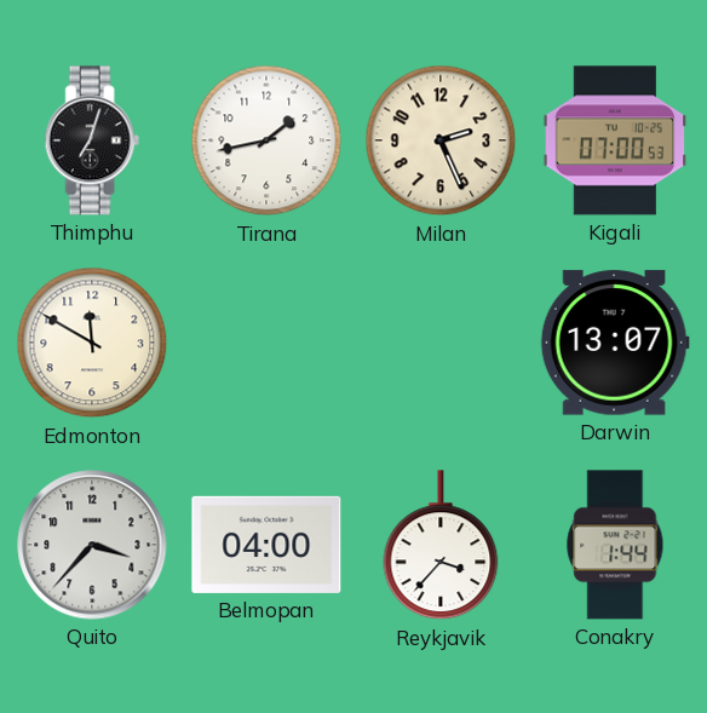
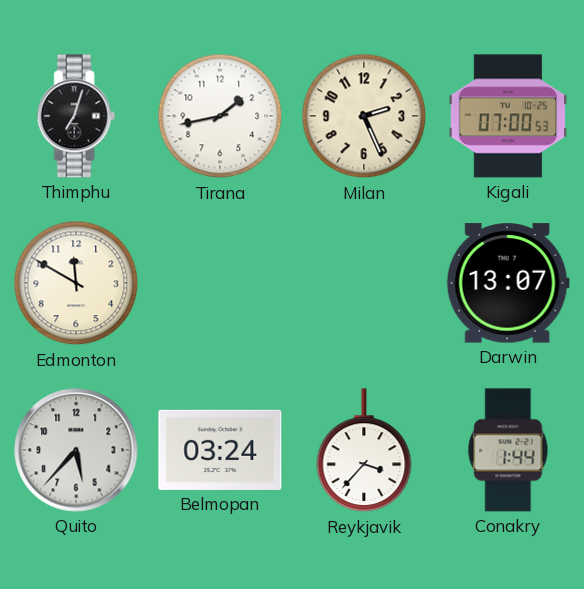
Quito: 3:37 -> 5:37
Belmopan: 04:00 -> 03:24
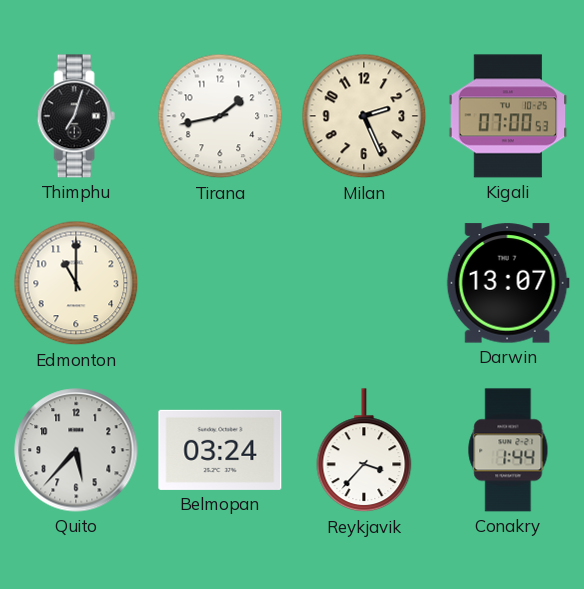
Edmonton: 11:50 -> 11:00
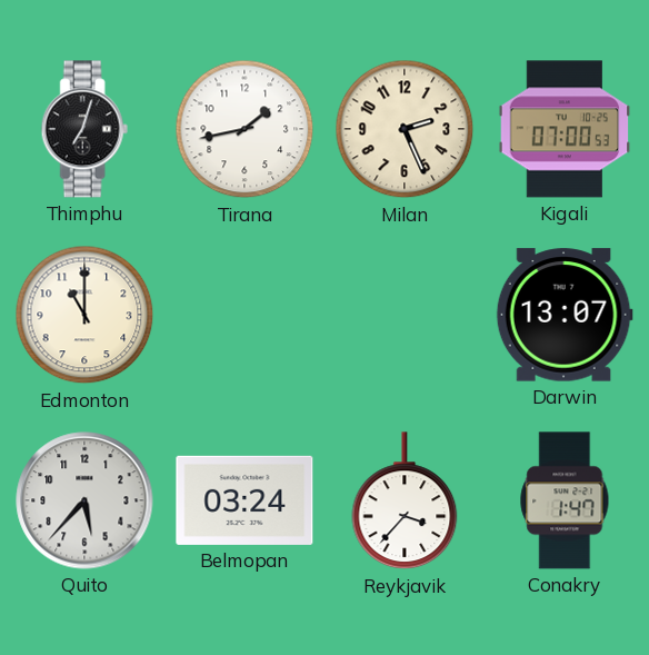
Conakry: 1:44 -> 1:47
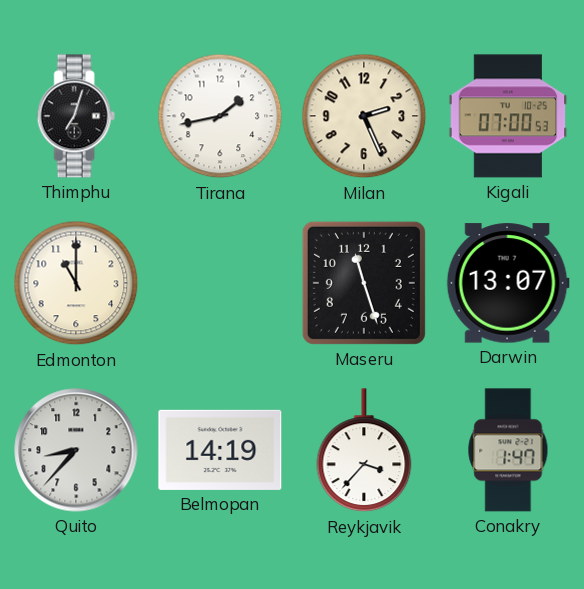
Maseru: none -> 11:27
Quito: 5:37 -> 8:37
Belmopan: 03:24 -> 14:19
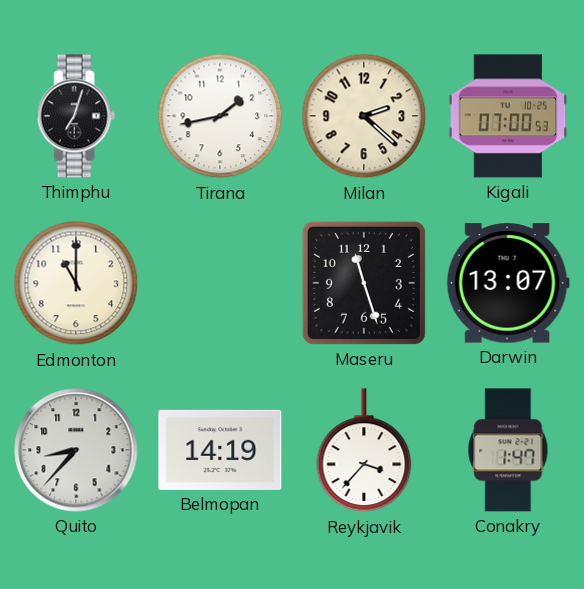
Milan: 2:26 -> 2:22
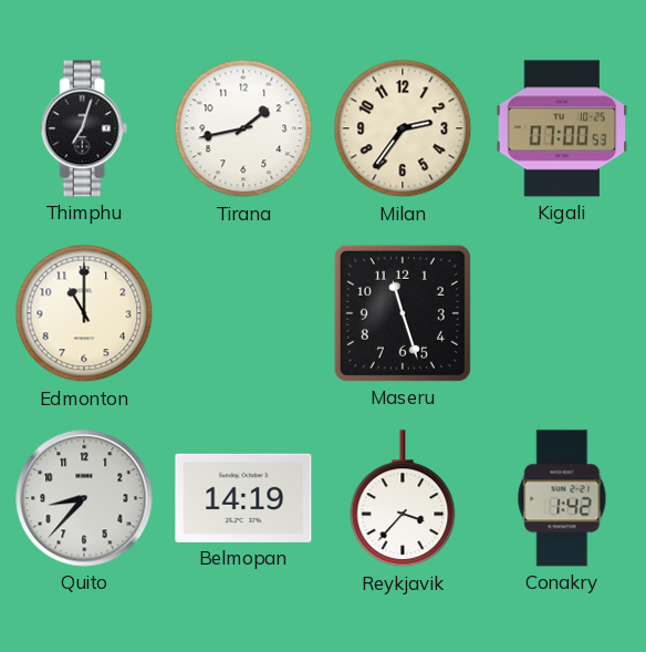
Milan: 2:22 -> 2:36
Darwin: 13:07 -> none
Conakry: 1:47 -> 1:42
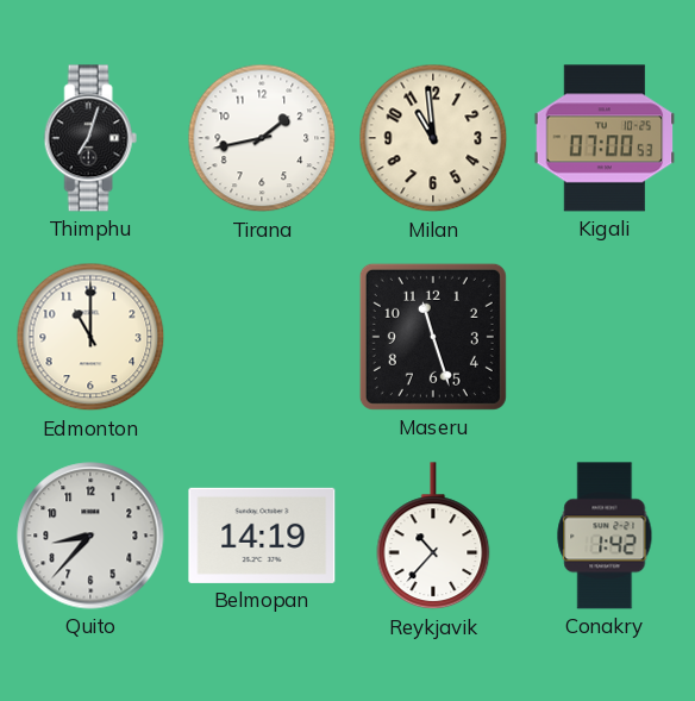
Milan: 2:36 -> 10:59
Reykjavik: 3:37 -> 10:37
